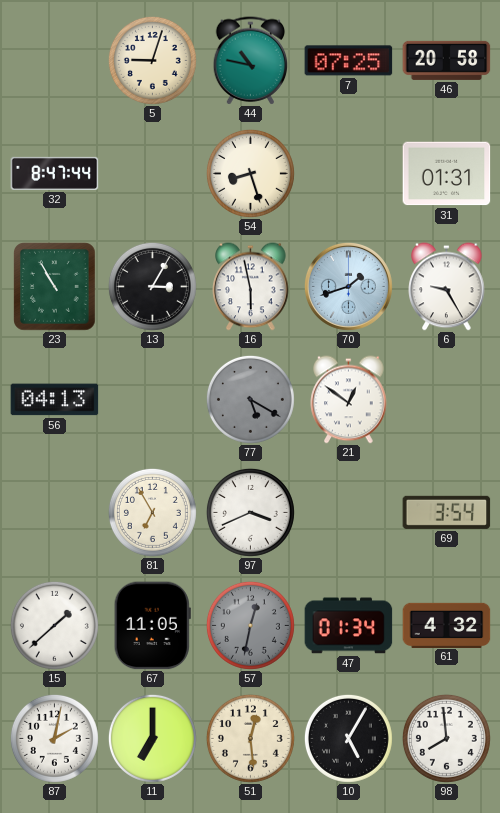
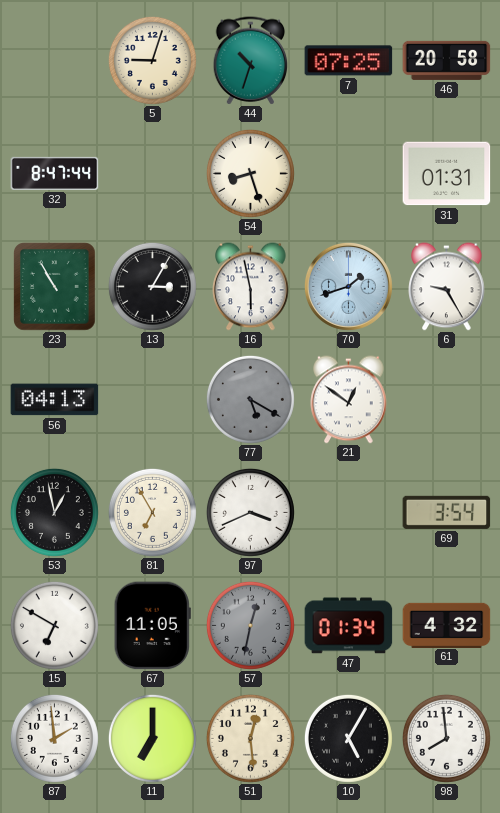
44: 10:47 -> 10:33
53: none -> 12:58
15: 1:38 -> 6:50
87: 2:02 -> 1:59
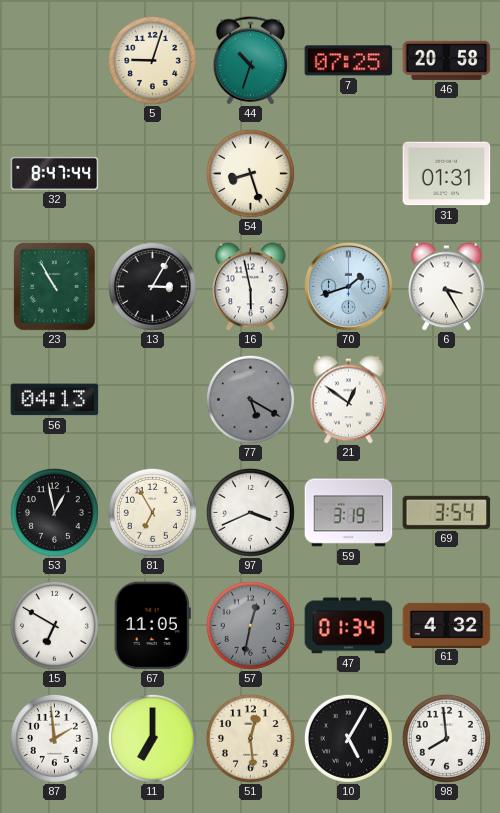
6: 9:25 -> 3:25
59: none -> 3:19
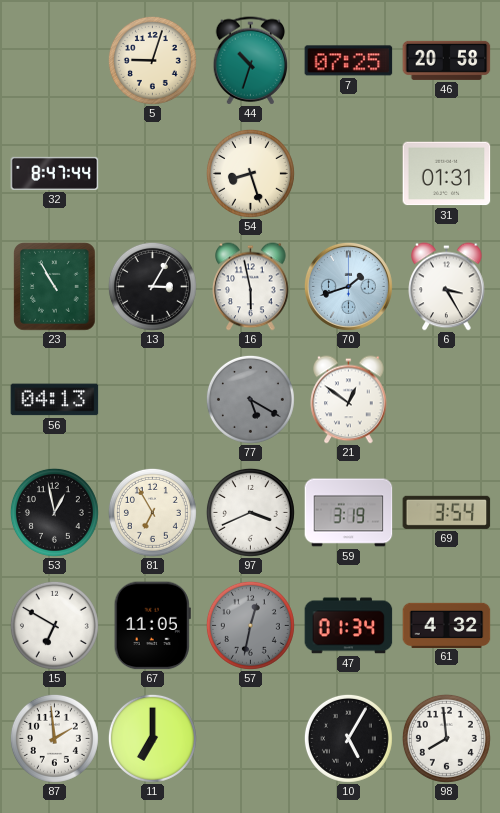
51: 12:29 -> none
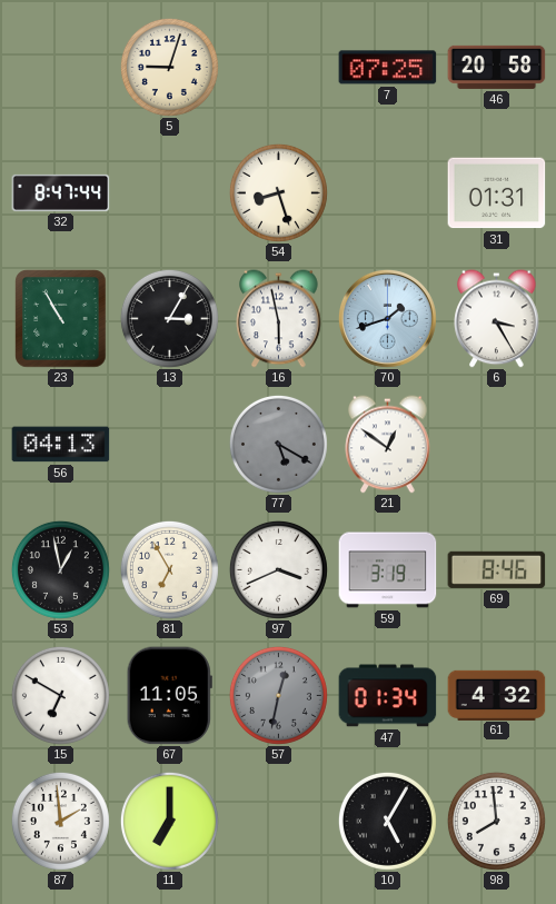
44: 10:33 -> none
69: 3:54 -> 8:46
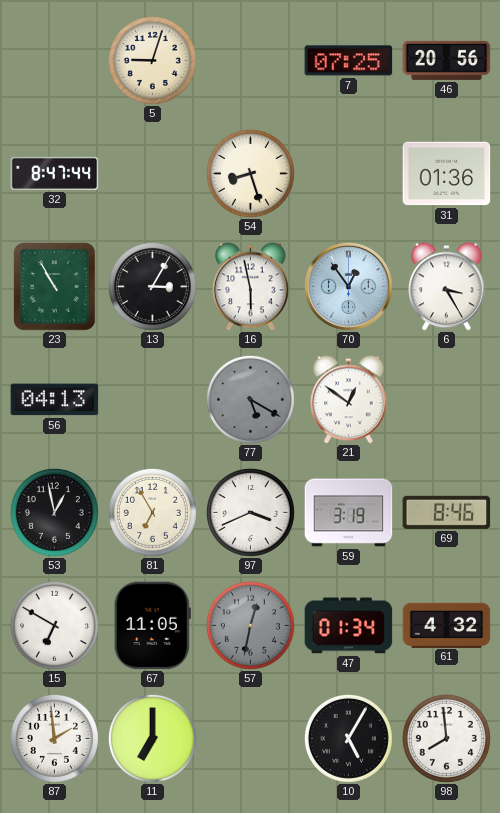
46: 20:58 -> 20:56
31: 01:31 -> 01:36
70: 1:42 -> 12:54
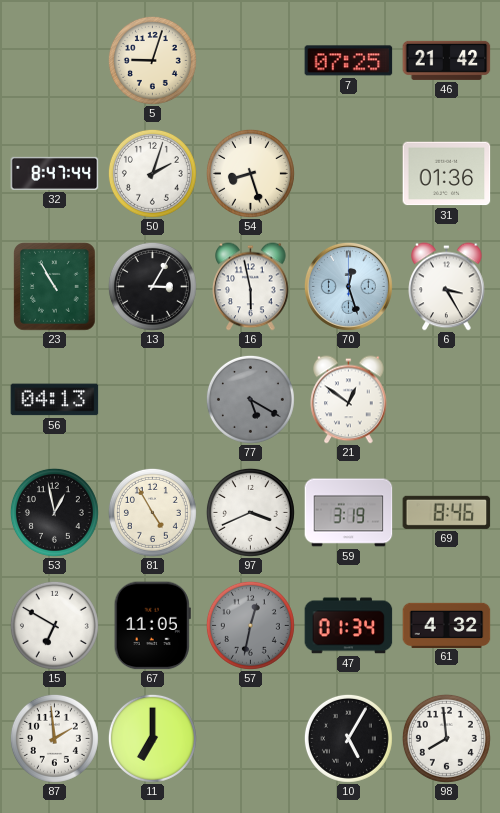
46: 20:56 -> 21:42
50: none -> 2:03
70: 12:54 -> 12:27
81: 6:55 -> 4:55
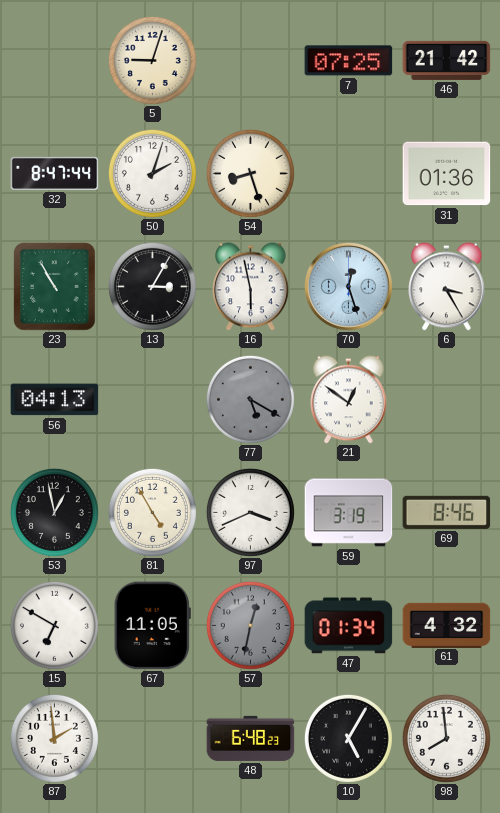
11: 7:00 -> none
48: none -> 6:48
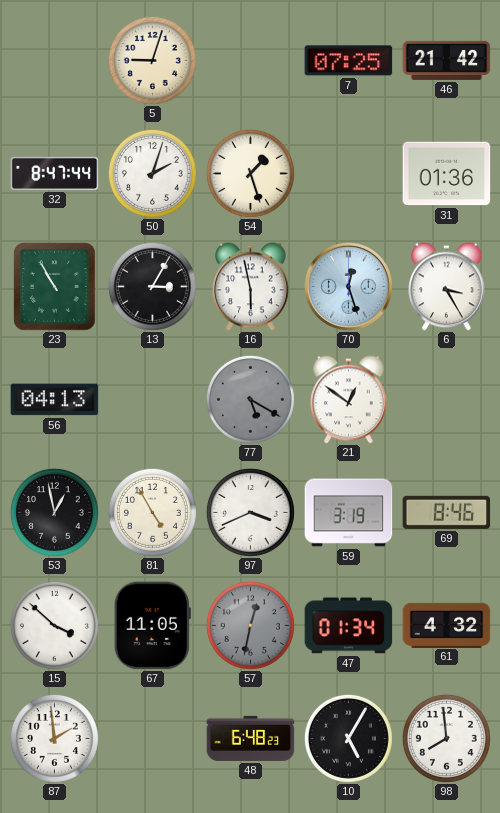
54: 8:27 -> 1:27
15: 6:50 -> 3:52
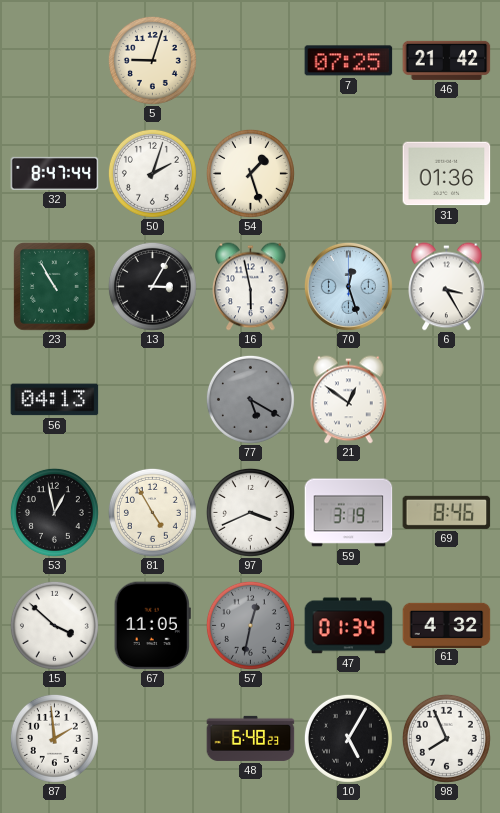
98: 7:59 -> 7:56
